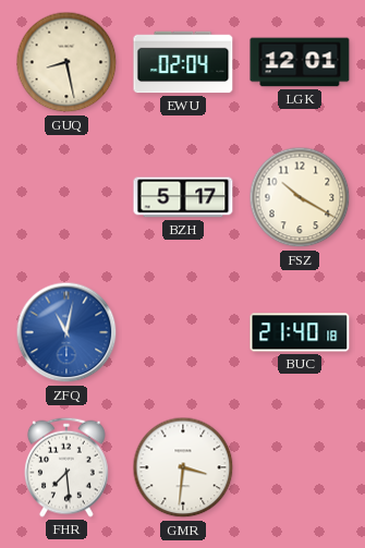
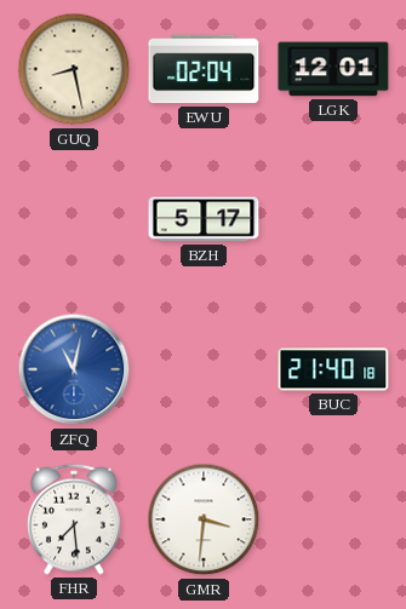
FSZ: 10:20 -> none
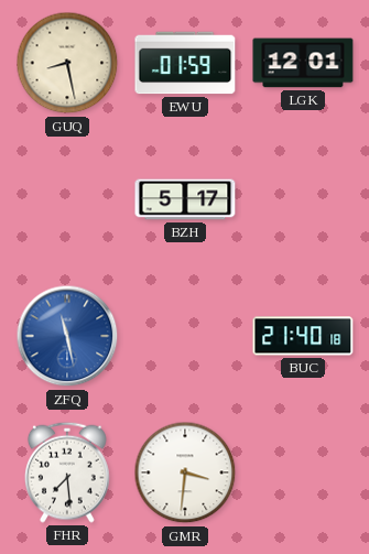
EWU: 02:04 -> 01:59
ZFQ: 11:02 -> 11:28
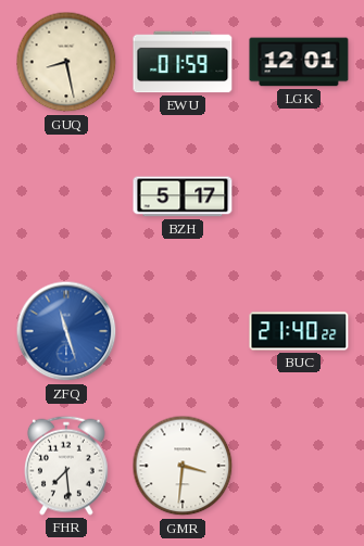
ZFQ: 11:28 -> 11:27
BUC: 21:40:18 -> 21:40:22
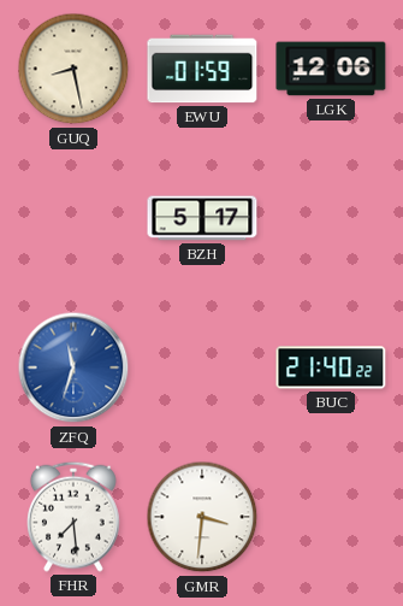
LGK: 12:01 -> 12:06
ZFQ: 11:27 -> 11:33
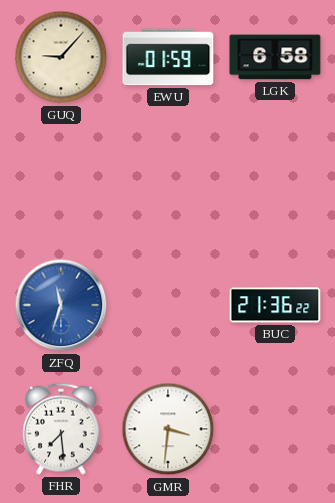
GUQ: 8:28 -> 9:07
LGK: 12:06 -> 6:58
BZH: 5:17 -> none
BUC: 21:40 -> 21:36
